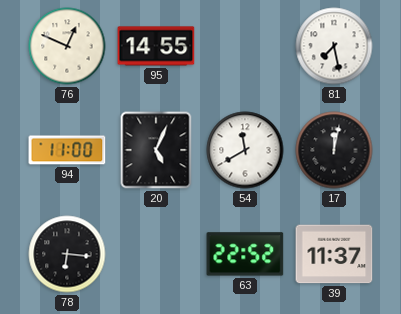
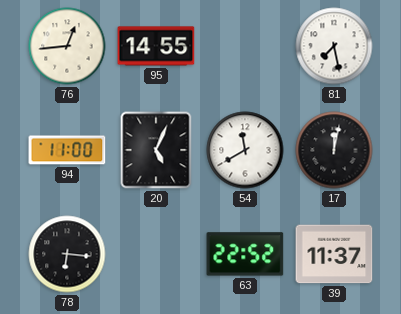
76: 12:49 -> 12:44
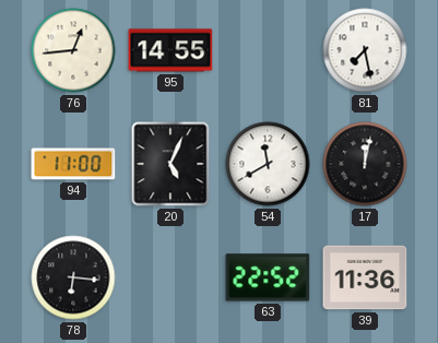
39: 11:37 -> 11:36
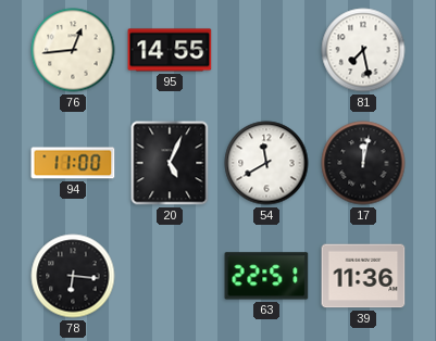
63: 22:52 -> 22:51
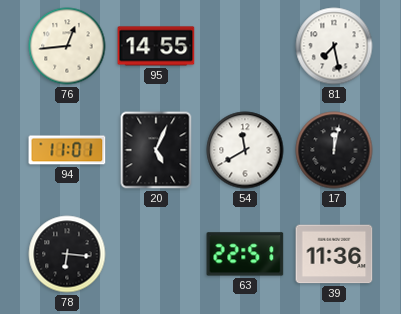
94: 11:00 -> 11:01
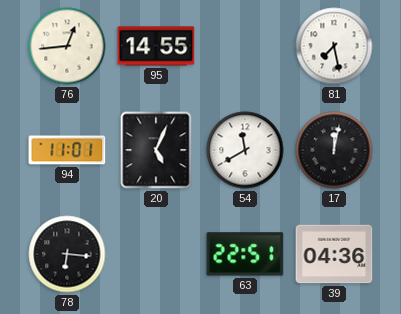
39: 11:36 -> 04:36
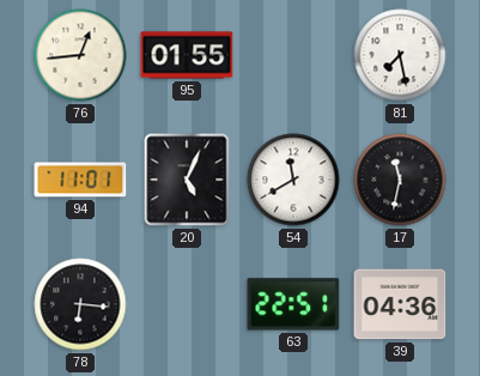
95: 14:55 -> 01:55
17: 12:02 -> 11:32
